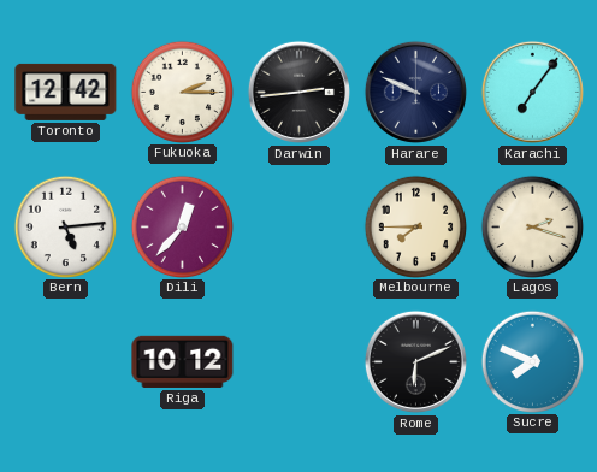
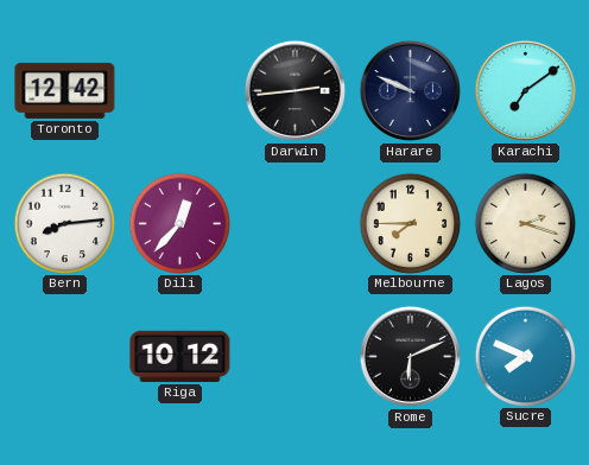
Fukuoka: 2:15 -> none
Karachi: 7:06 -> 7:09
Bern: 5:14 -> 8:14
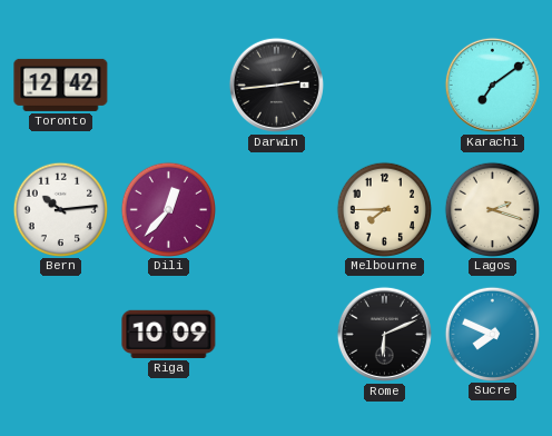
Harare: 9:49 -> none
Bern: 8:14 -> 10:14
Riga: 10:12 -> 10:09
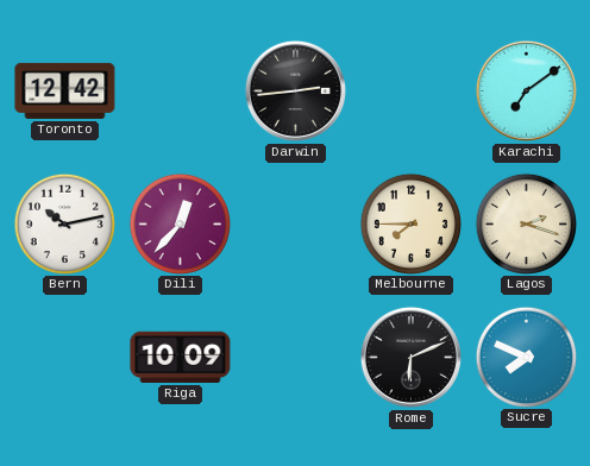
Bern: 10:14 -> 10:13
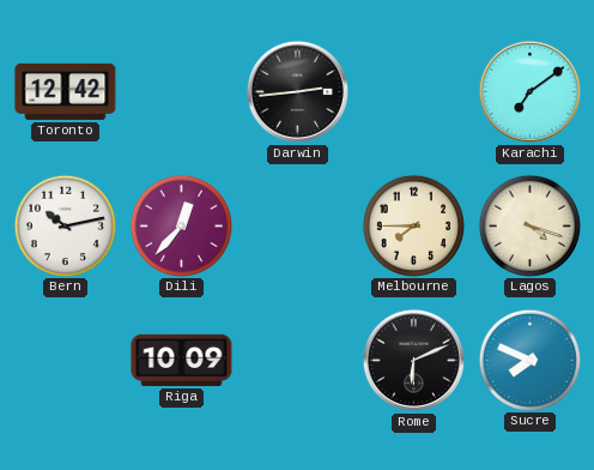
Lagos: 2:18 -> 4:18
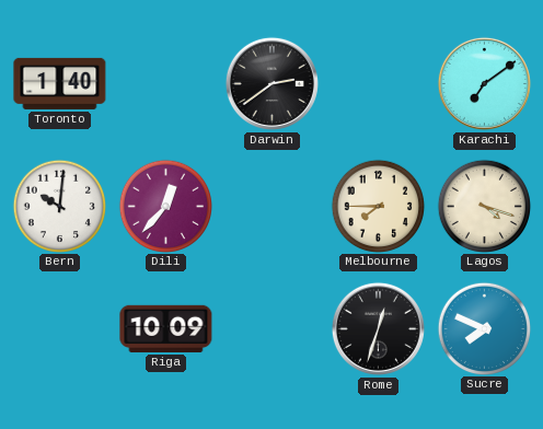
Toronto: 12:42 -> 1:40
Darwin: 2:44 -> 2:39
Bern: 10:13 -> 10:01
Rome: 6:11 -> 12:33
